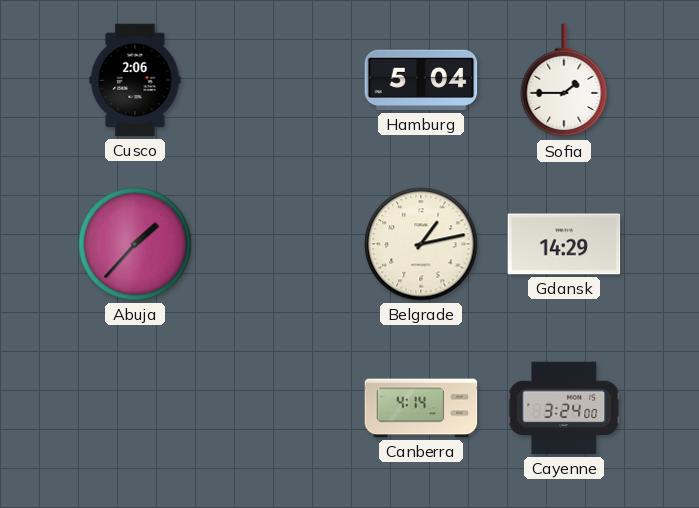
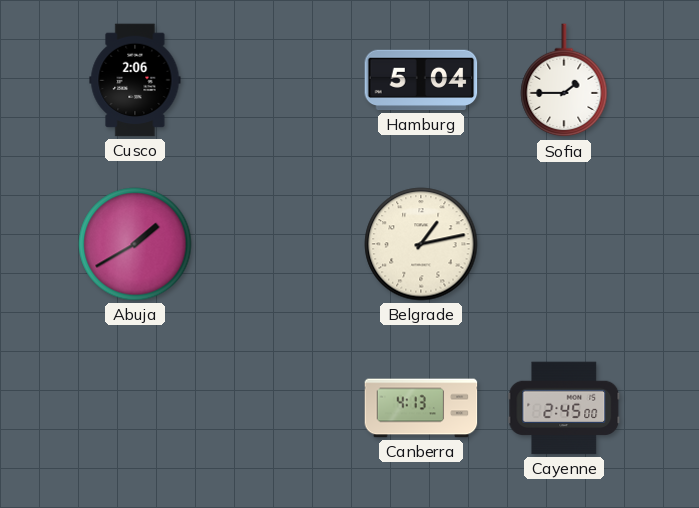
Abuja: 1:37 -> 1:40
Gdansk: 14:29 -> none
Canberra: 4:14 -> 4:13
Cayenne: 3:24 -> 2:45
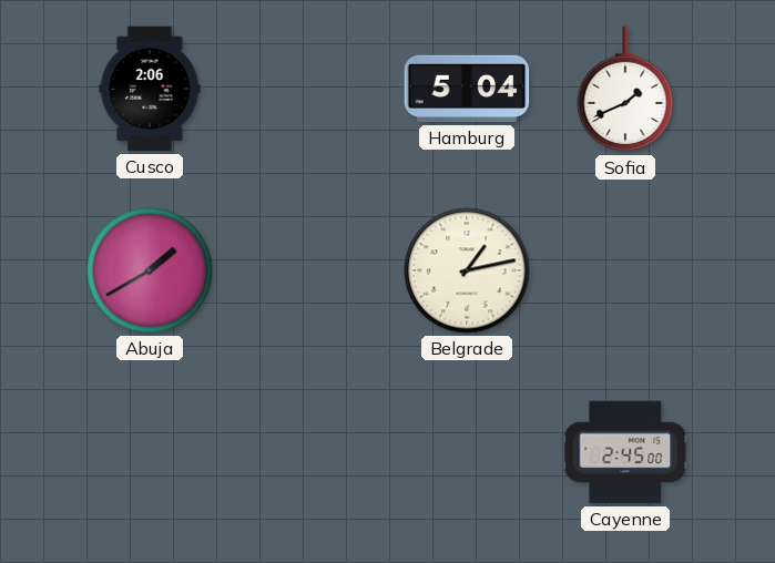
Sofia: 1:45 -> 1:41
Canberra: 4:13 -> none
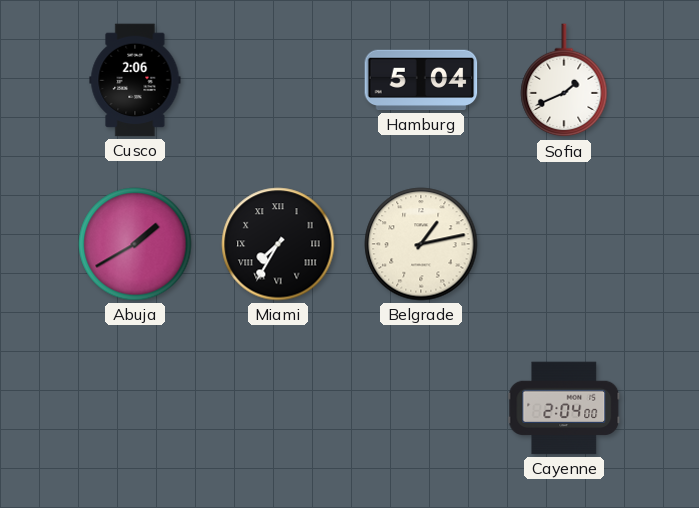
Miami: none -> 7:35
Cayenne: 2:45 -> 2:04
